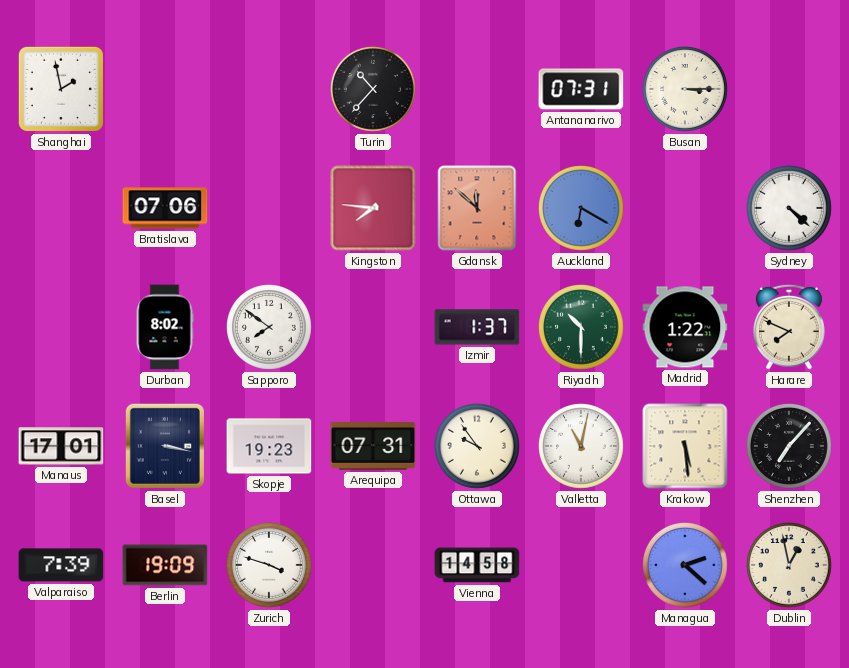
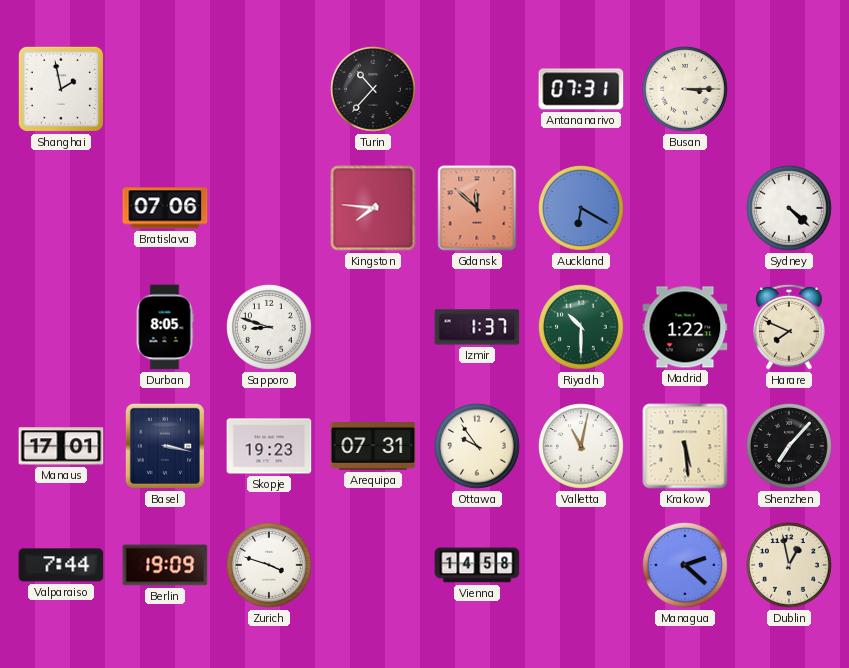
Durban: 8:02 -> 8:05
Sapporo: 7:51 -> 8:48
Valparaiso: 7:39 -> 7:44
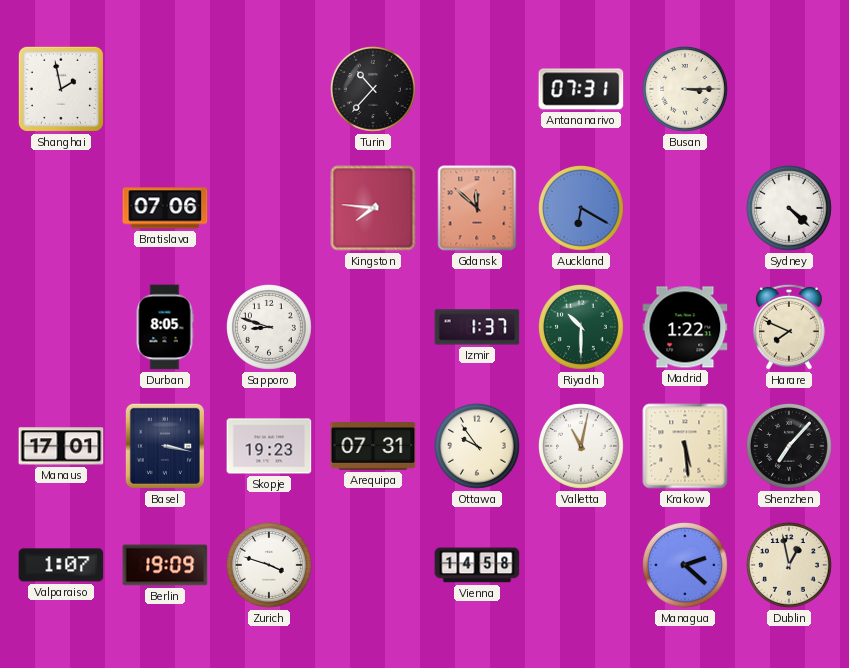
Valparaiso: 7:44 -> 1:07
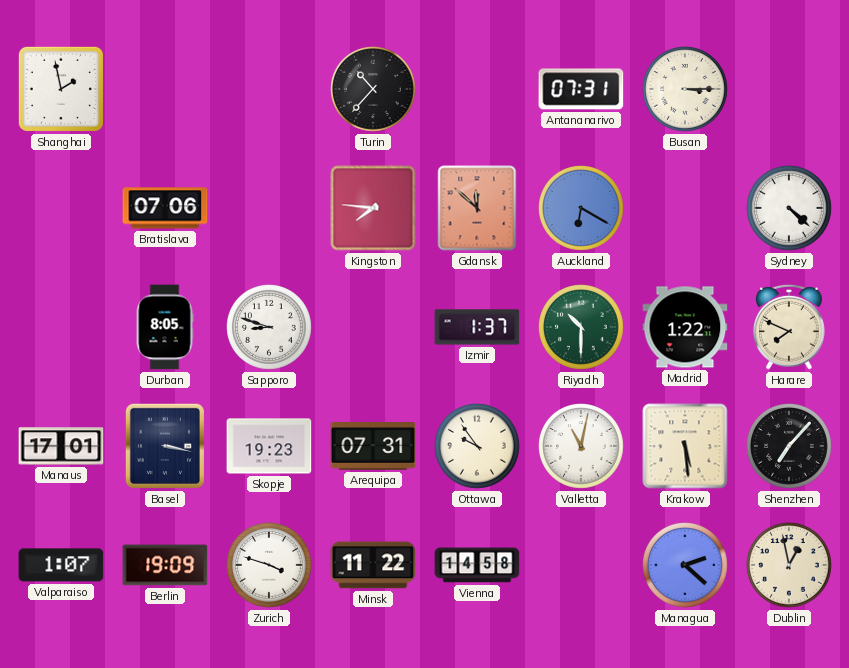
Minsk: none -> 11:22
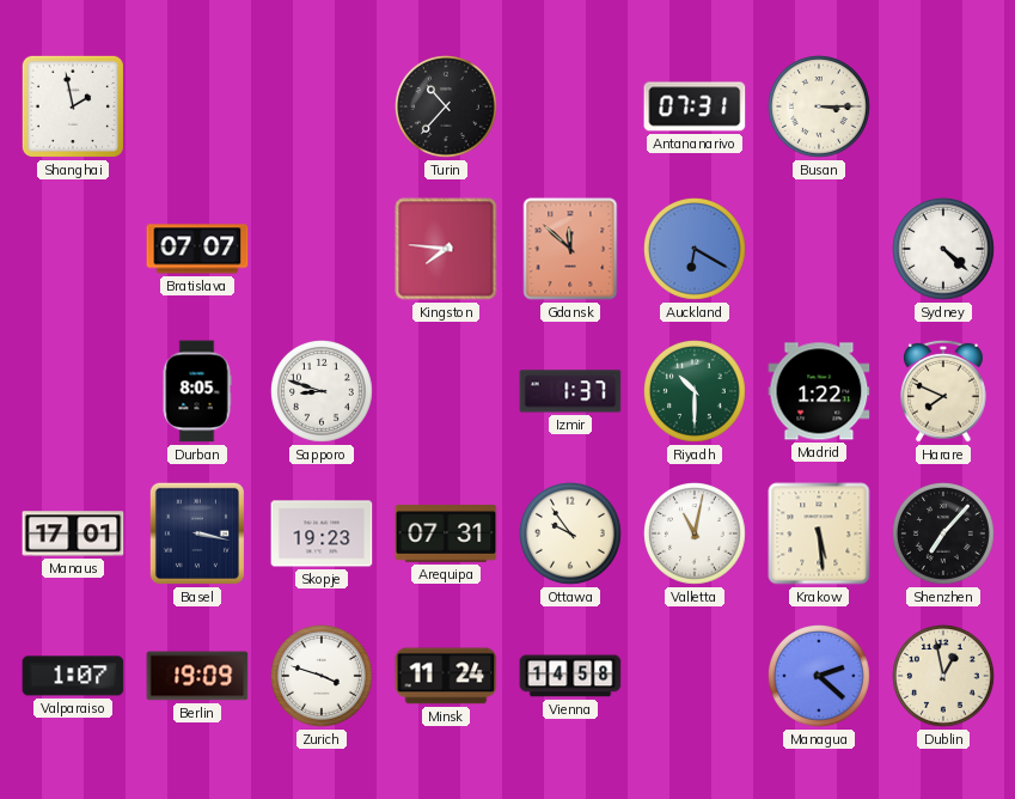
Bratislava: 07:06 -> 07:07
Minsk: 11:22 -> 11:24
